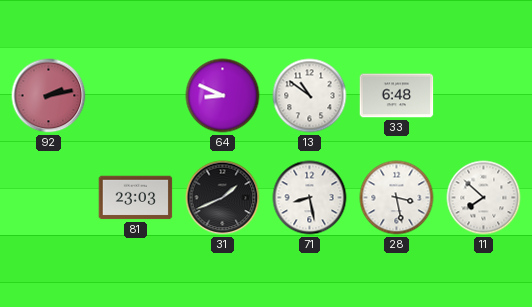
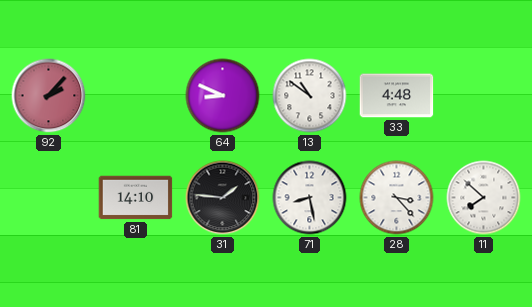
92: 2:13 -> 2:07
33: 6:48 -> 4:48
81: 23:03 -> 14:10
31: 1:41 -> 1:46
28: 3:28 -> 3:23
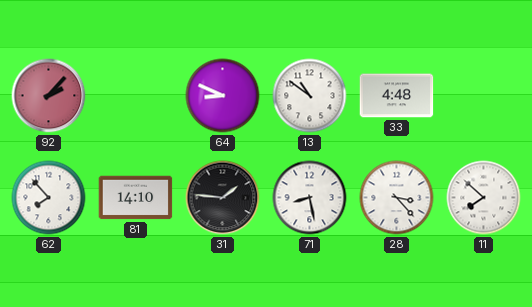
62: none -> 7:53
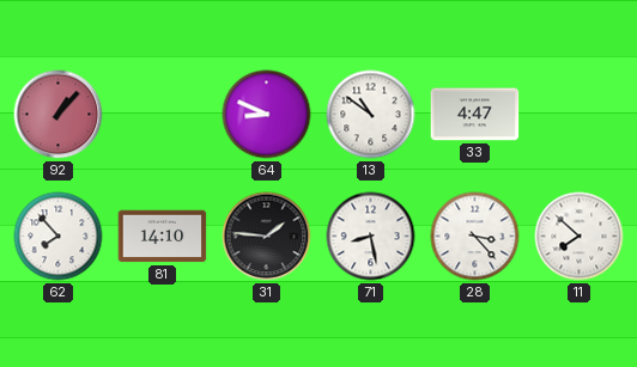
92: 2:07 -> 1:07
33: 4:48 -> 4:47
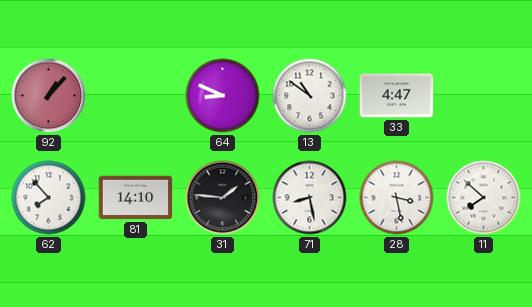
28: 3:23 -> 3:28
